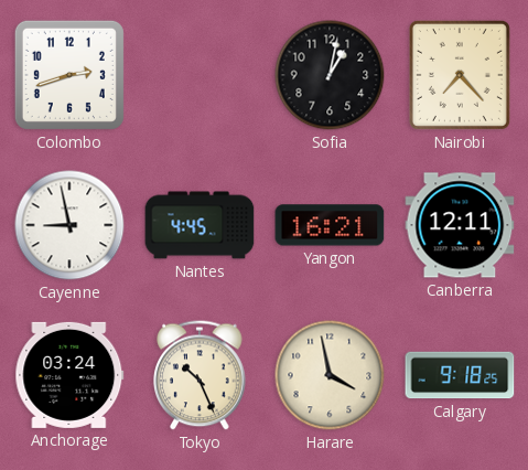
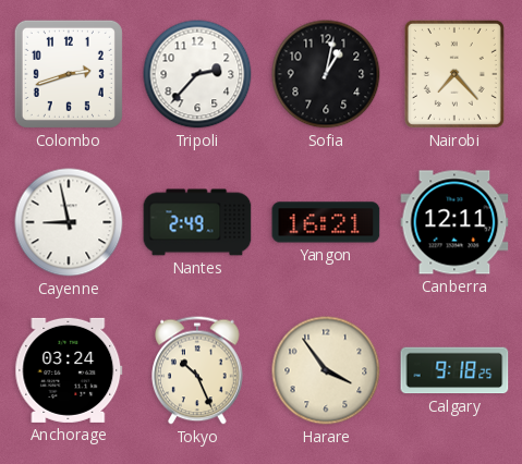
Tripoli: none -> 2:37
Nantes: 4:45 -> 2:49
Harare: 3:58 -> 3:54
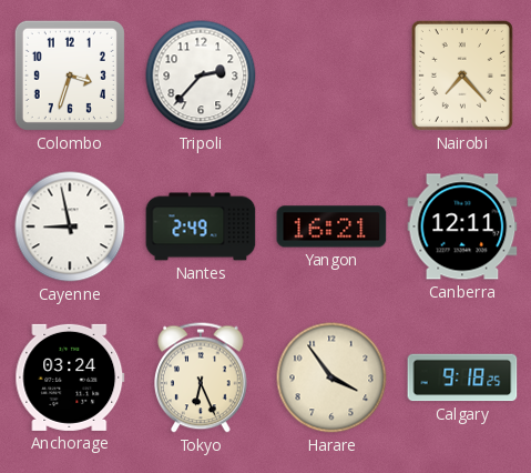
Colombo: 2:42 -> 3:33
Sofia: 1:02 -> none
Tokyo: 10:26 -> 6:26
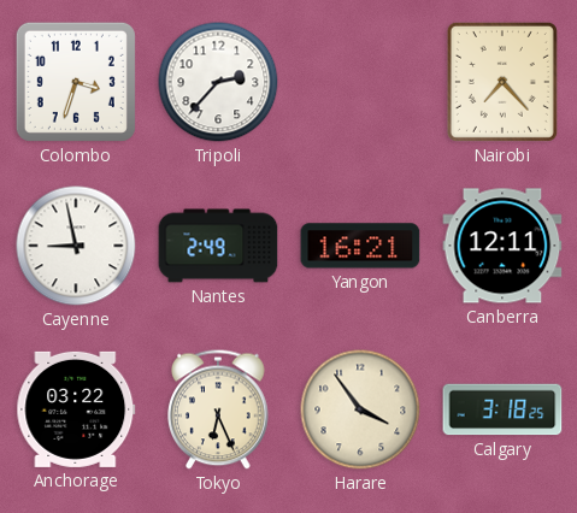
Anchorage: 03:24 -> 03:22
Calgary: 9:18 -> 3:18
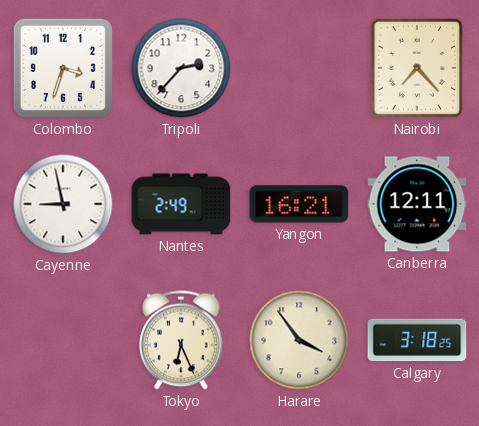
Anchorage: 03:22 -> none
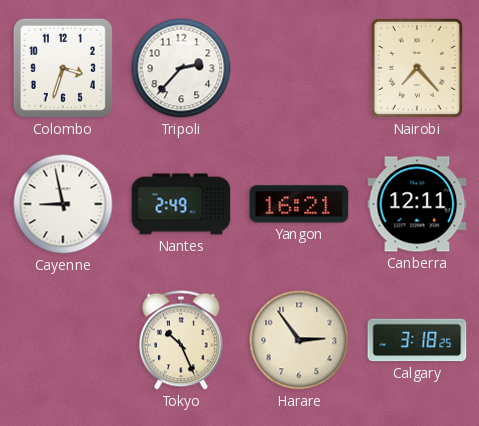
Tokyo: 6:26 -> 10:26
Harare: 3:54 -> 2:54
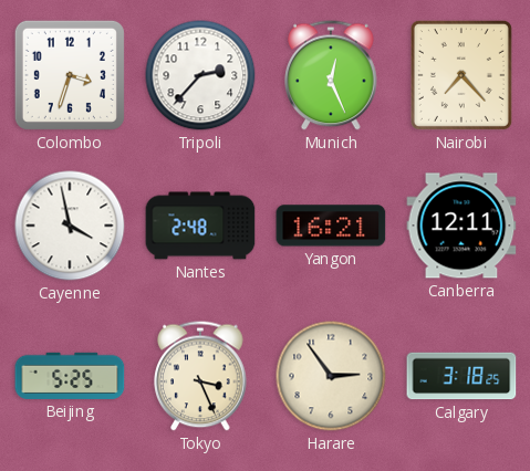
Munich: none -> 12:26
Cayenne: 8:58 -> 3:58
Nantes: 2:49 -> 2:48
Beijing: none -> 5:25
Tokyo: 10:26 -> 3:26
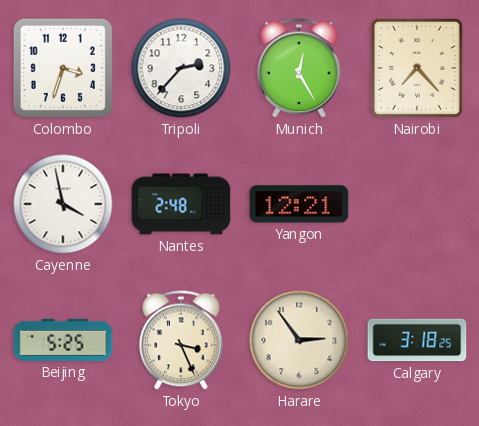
Munich: 12:26 -> 12:25
Yangon: 16:21 -> 12:21
Canberra: 12:11 -> none
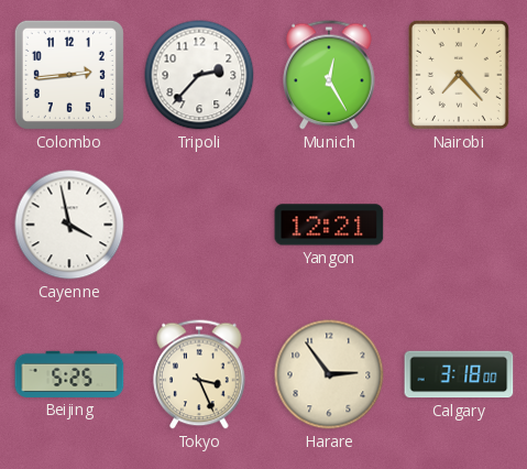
Colombo: 3:33 -> 2:44
Nantes: 2:48 -> none
Calgary: 3:18:25 -> 3:18:00
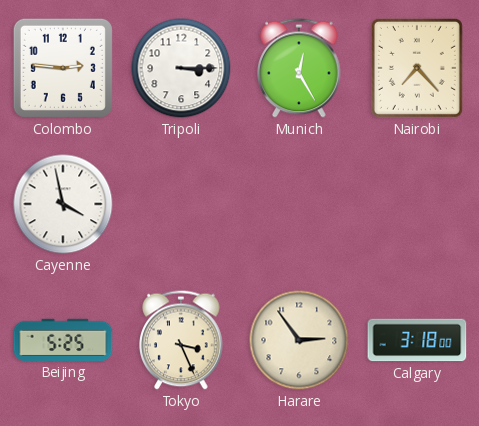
Colombo: 2:44 -> 2:46
Tripoli: 2:37 -> 3:15
Yangon: 12:21 -> none
